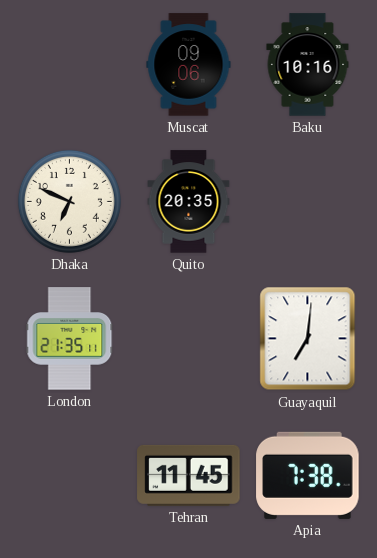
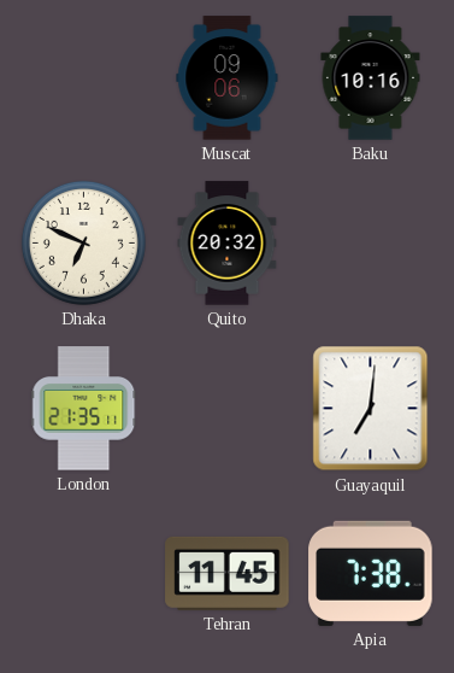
Quito: 20:35 -> 20:32
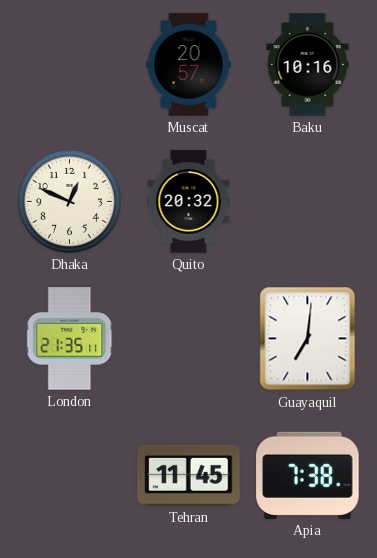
Muscat: 09:06 -> 20:57
Dhaka: 6:49 -> 12:49
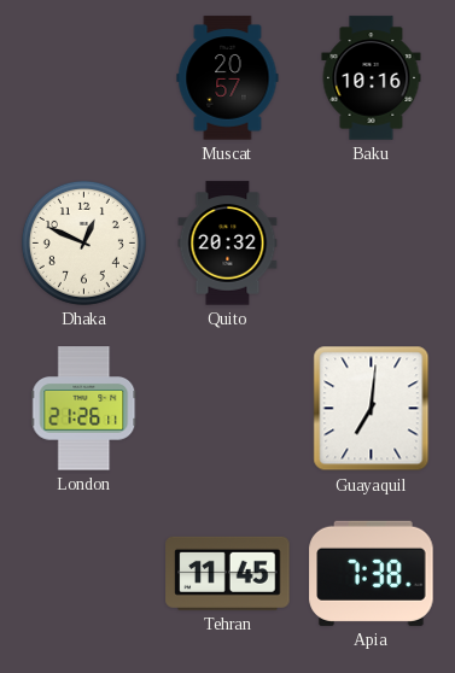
London: 21:35 -> 21:26
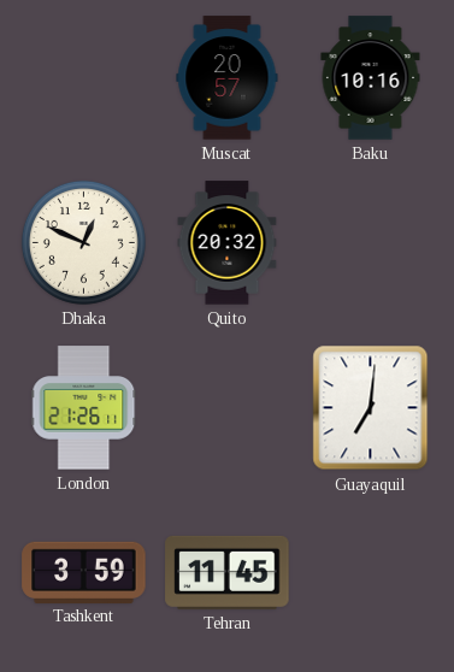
Tashkent: none -> 3:59
Apia: 7:38 -> none
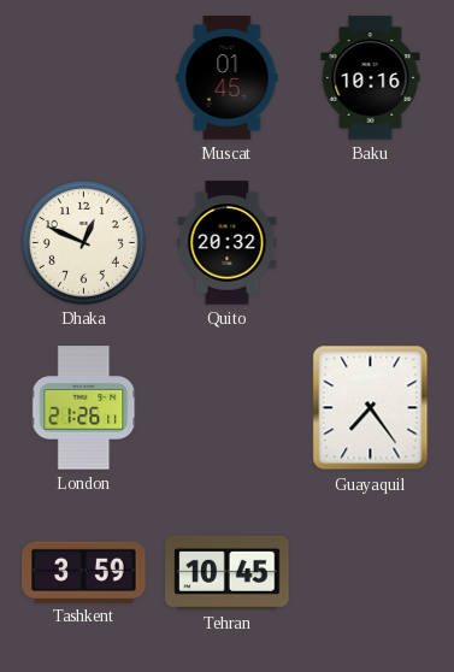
Muscat: 20:57 -> 01:45
Guayaquil: 7:01 -> 7:24
Tehran: 11:45 -> 10:45
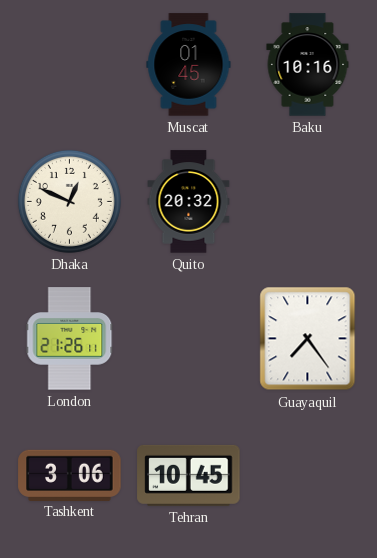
Tashkent: 3:59 -> 3:06
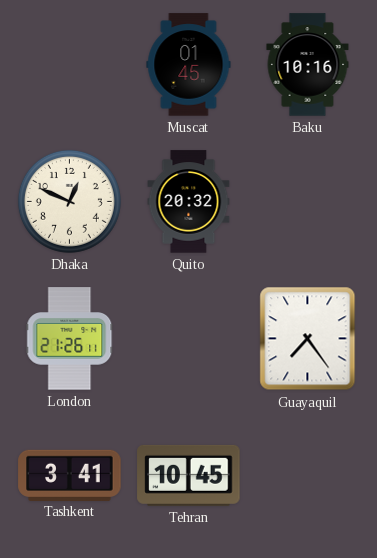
Tashkent: 3:06 -> 3:41
